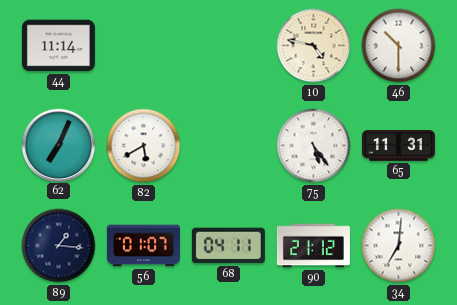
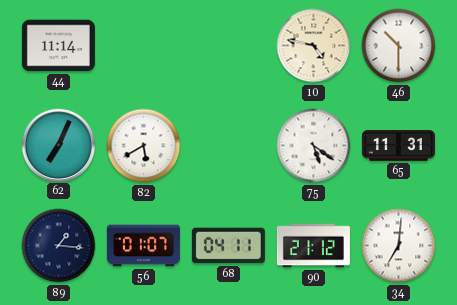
75: 5:24 -> 5:21
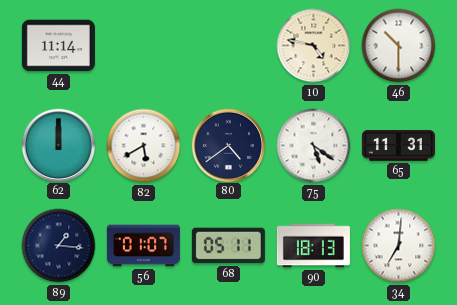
62: 7:04 -> 12:00
80: none -> 4:39
68: 04:11 -> 05:11
90: 21:12 -> 18:13
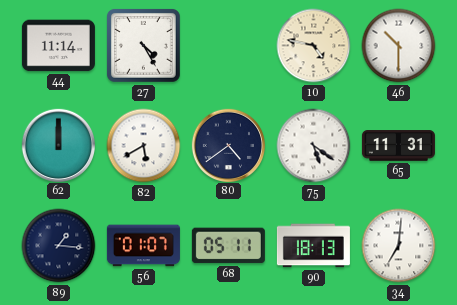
27: none -> 4:25
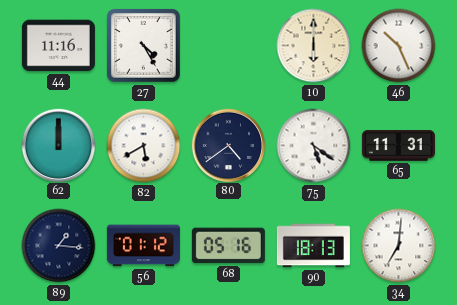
44: 11:14 -> 11:16
10: 4:47 -> 6:00
46: 10:30 -> 10:26
56: 01:07 -> 01:12
68: 05:11 -> 05:16
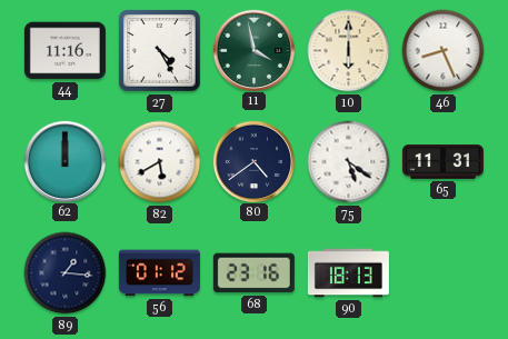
11: none -> 3:58
46: 10:26 -> 8:26
68: 05:16 -> 23:16
34: 7:01 -> none
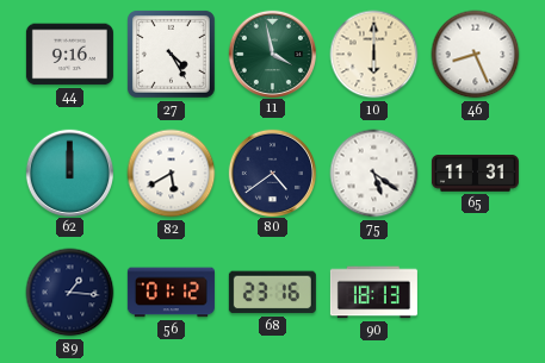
44: 11:16 -> 9:16
